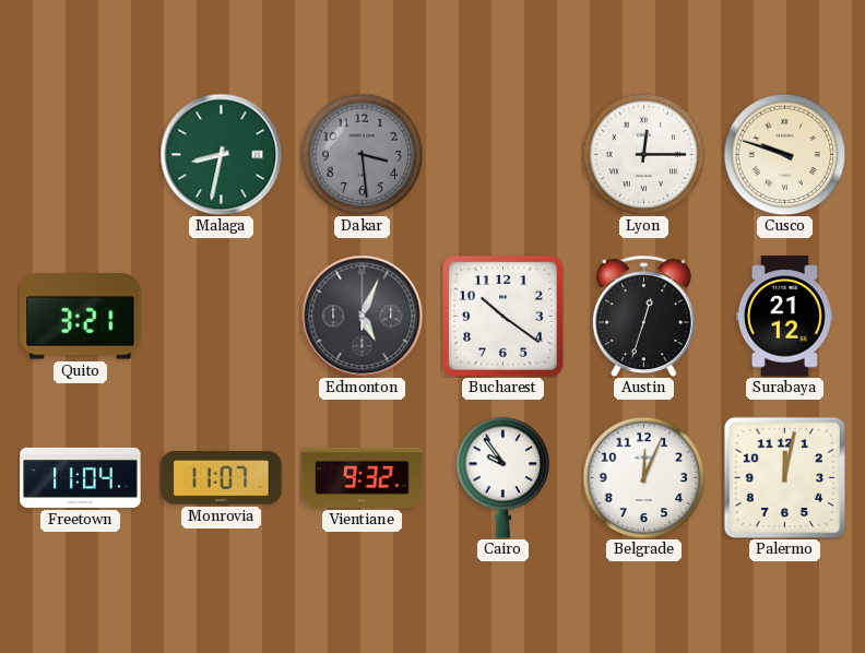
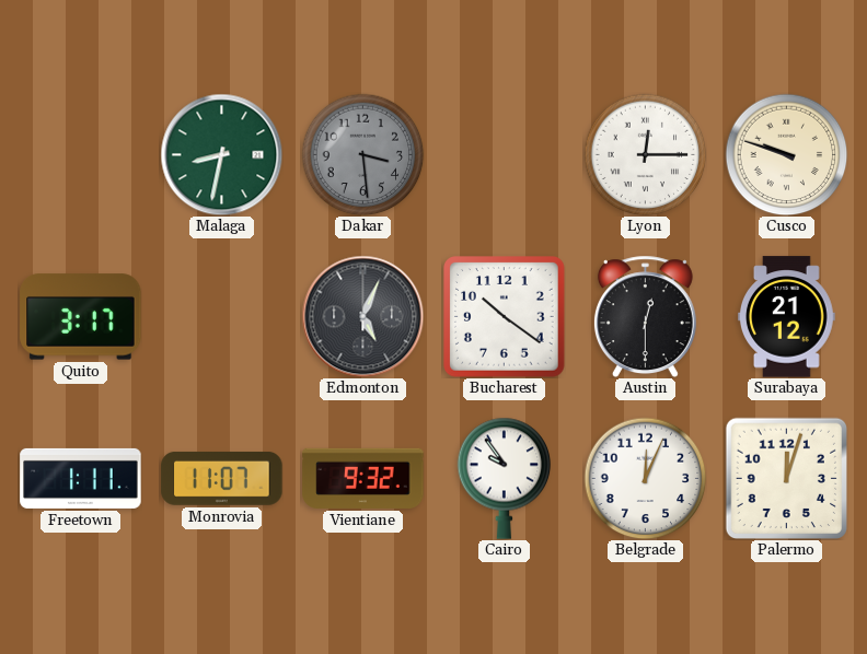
Quito: 3:21 -> 3:17
Austin: 12:33 -> 12:30
Freetown: 11:04 -> 1:11
Palermo: 12:02 -> 12:03
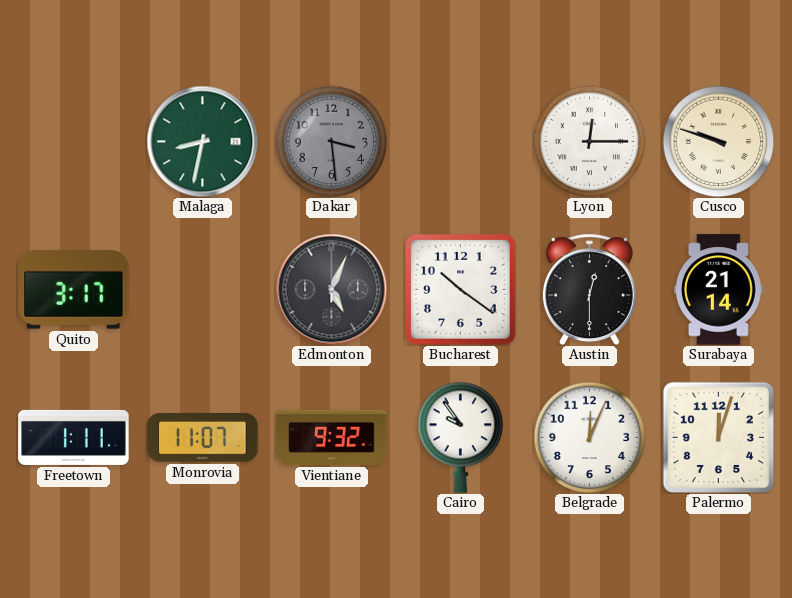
Surabaya: 21:12 -> 21:14
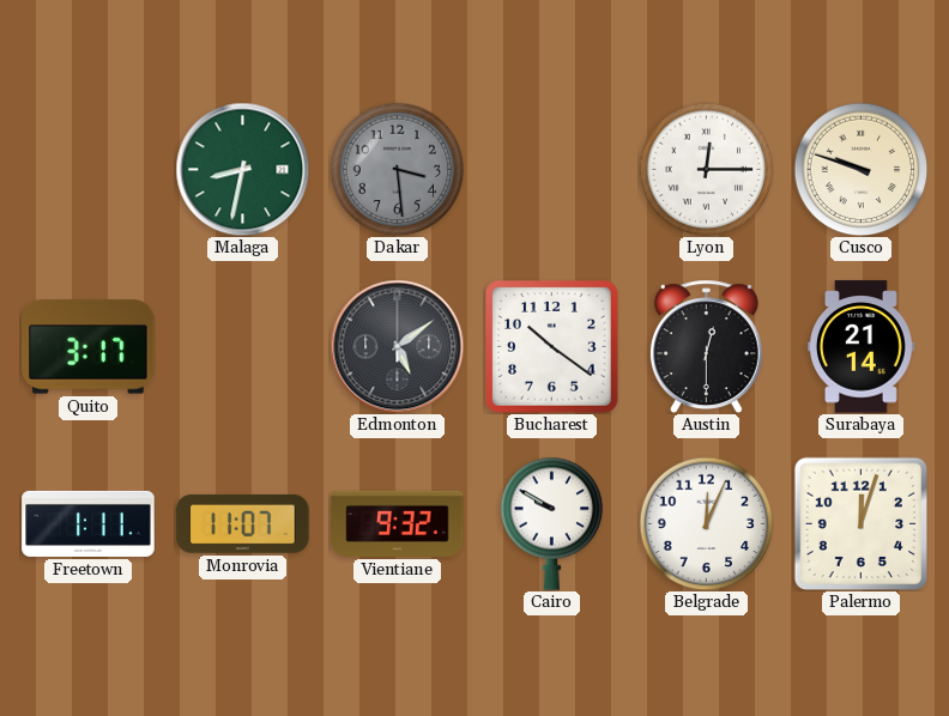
Edmonton: 5:04 -> 5:09
Cairo: 9:54 -> 9:50
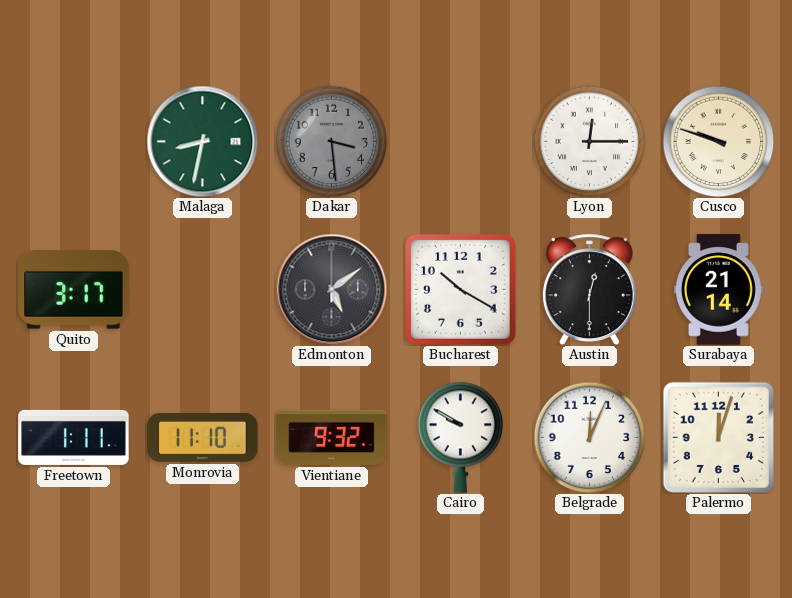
Bucharest: 10:21 -> 10:20
Monrovia: 11:07 -> 11:10
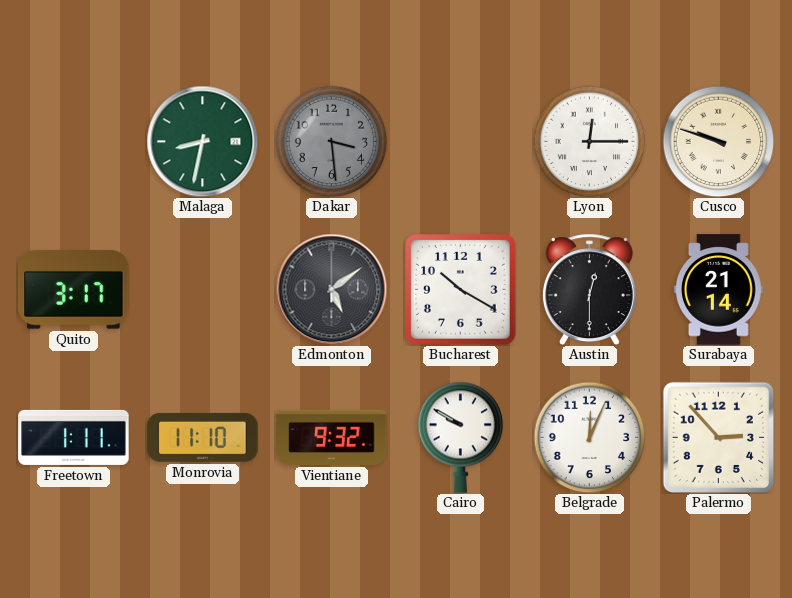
Palermo: 12:03 -> 2:53
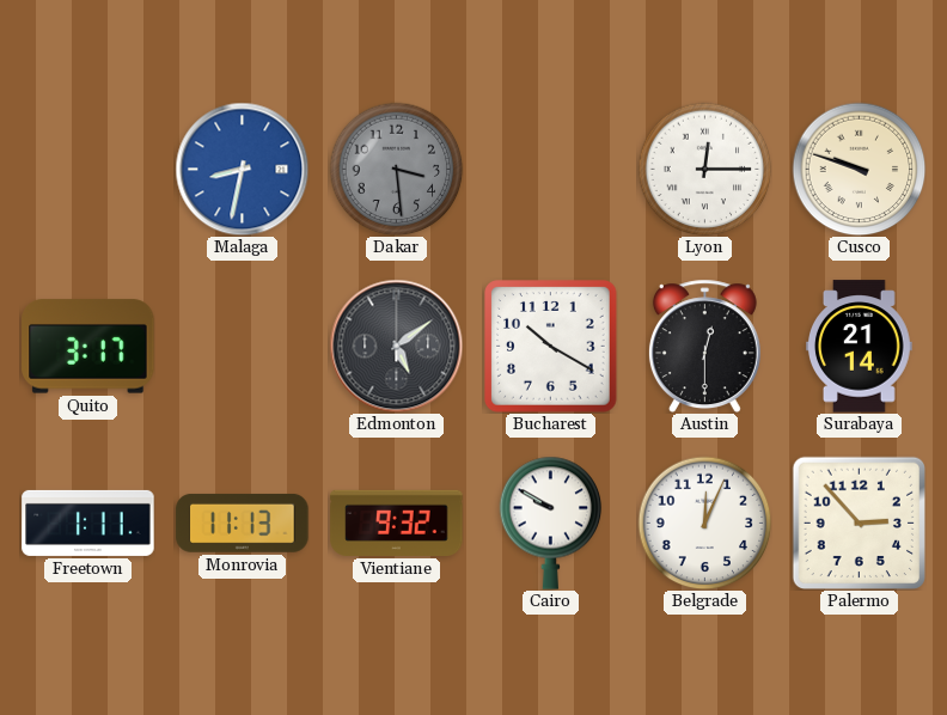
Malaga dial: green -> blue
Monrovia: 11:10 -> 11:13
